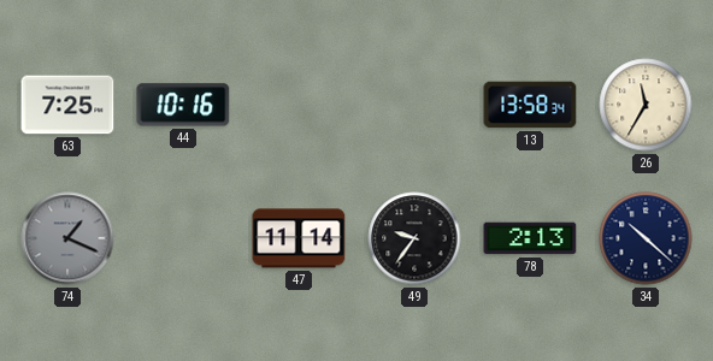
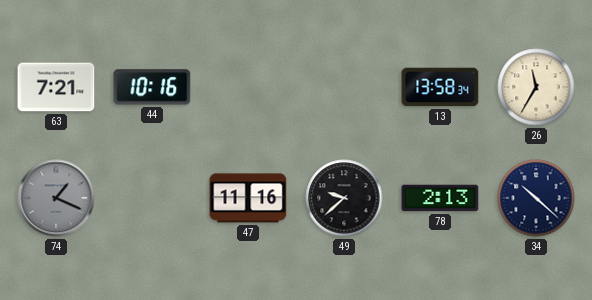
63: 7:25 -> 7:21
47: 11:14 -> 11:16
49: 9:36 -> 9:38
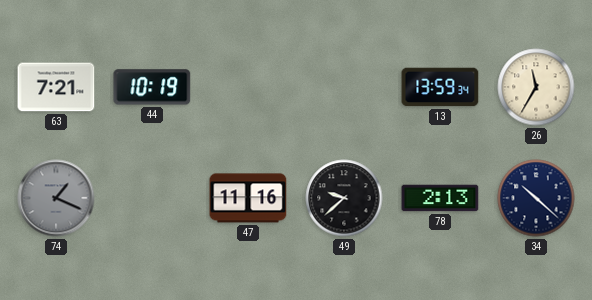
44: 10:16 -> 10:19
13: 13:58 -> 13:59
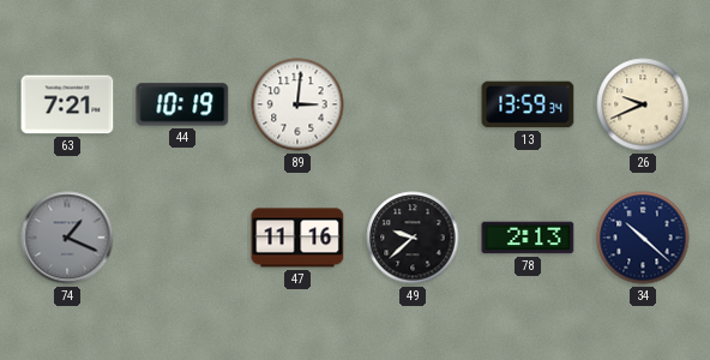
89: none -> 3:01
26: 11:35 -> 9:41
